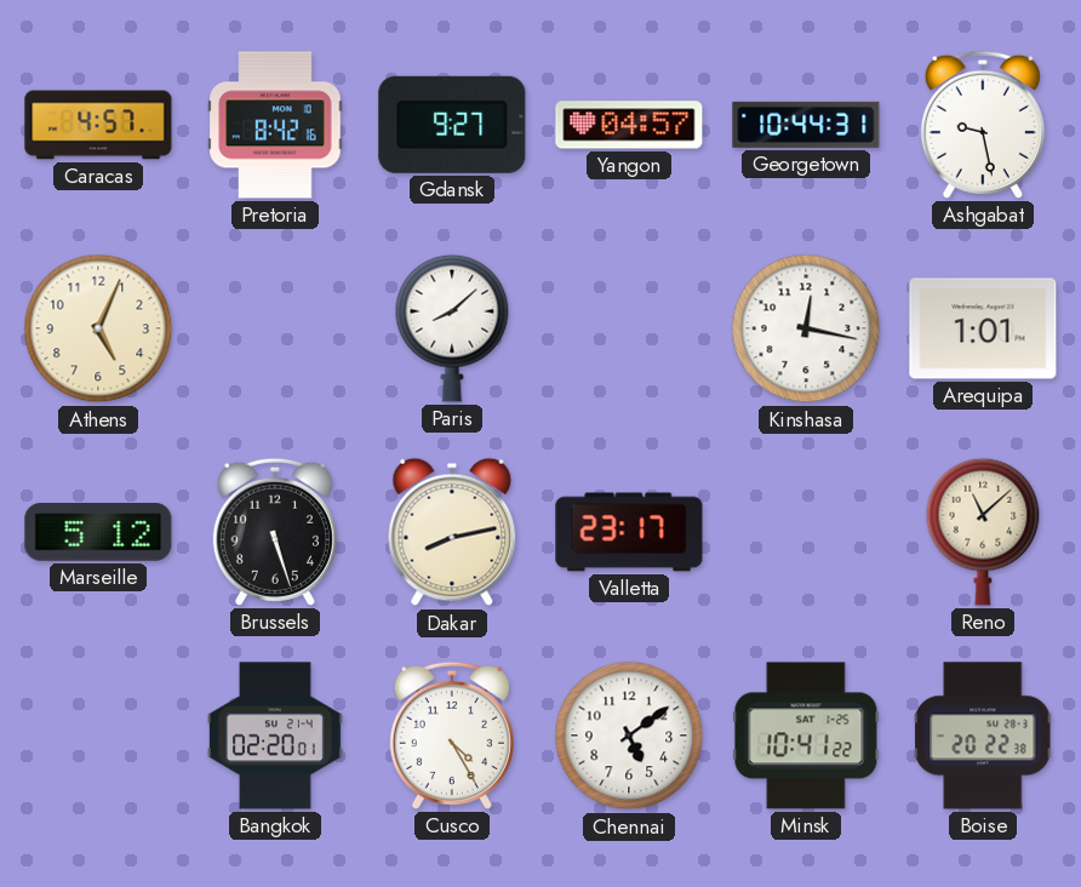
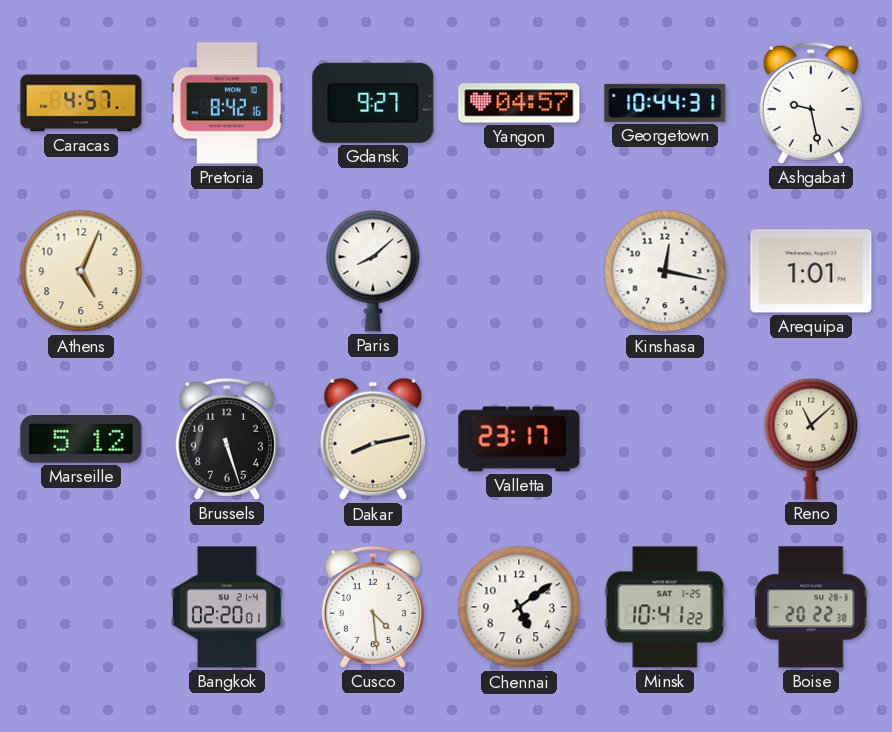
Cusco: 4:25 -> 4:29
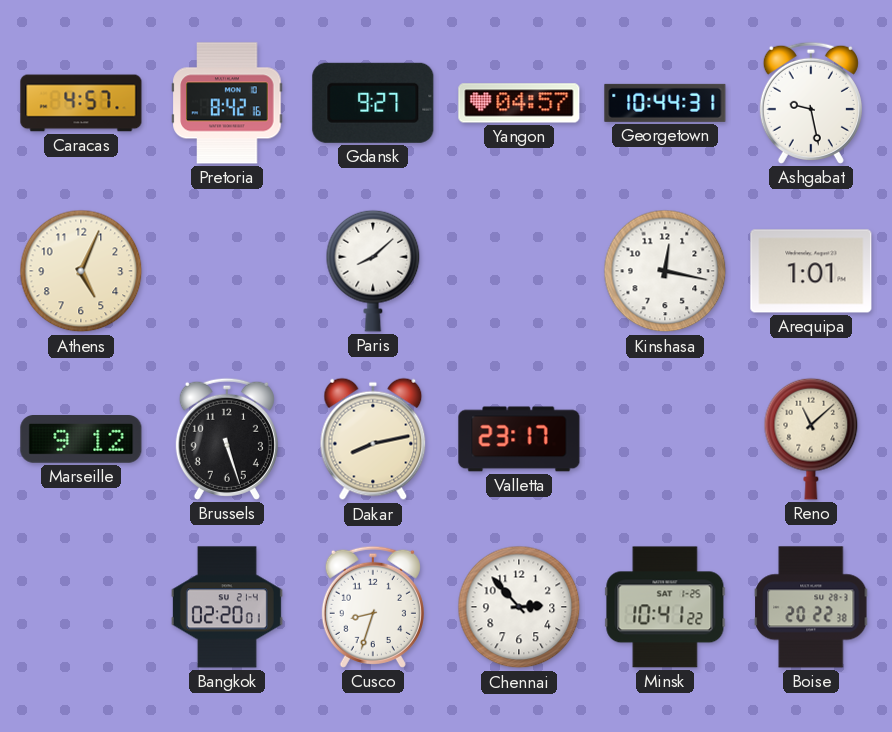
Marseille: 5:12 -> 9:12
Cusco: 4:29 -> 8:33
Chennai: 5:09 -> 2:53
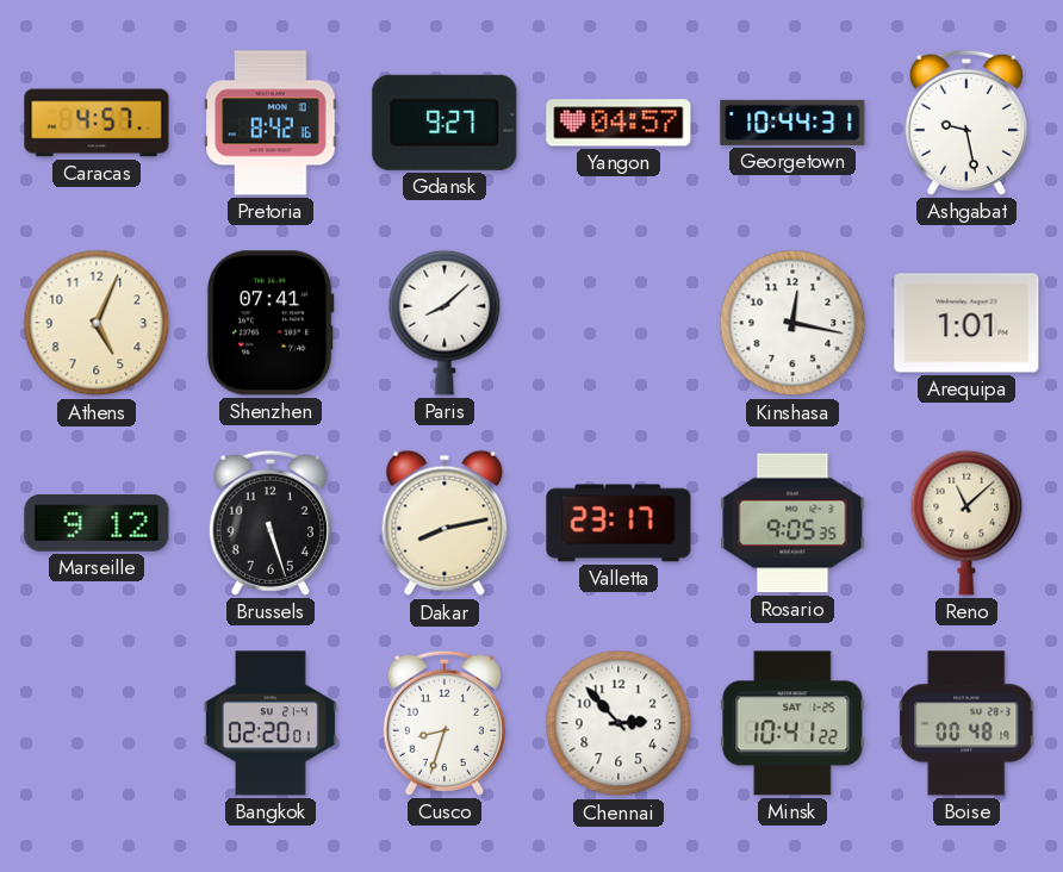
Shenzhen: none -> 07:41
Rosario: none -> 9:05
Boise: 20:22 -> 00:48
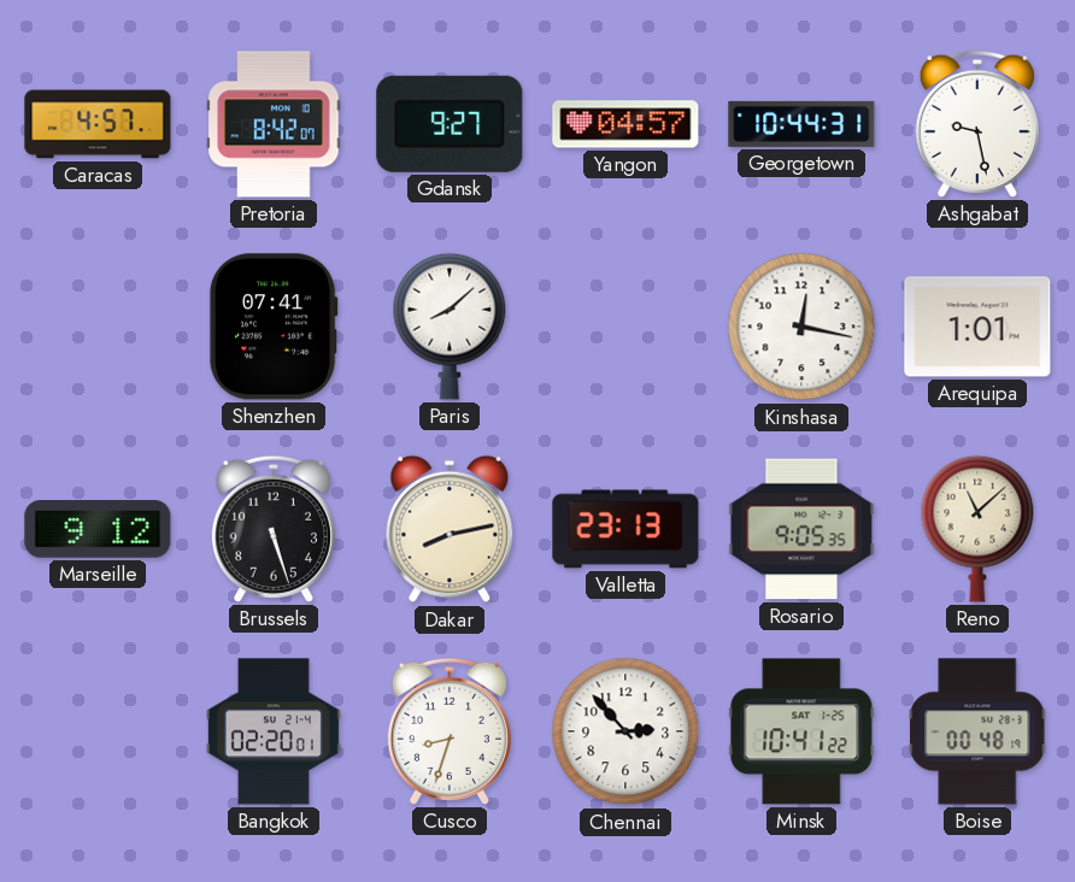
Pretoria: 8:42:16 -> 8:42:07
Athens: 5:04 -> none
Valletta: 23:17 -> 23:13
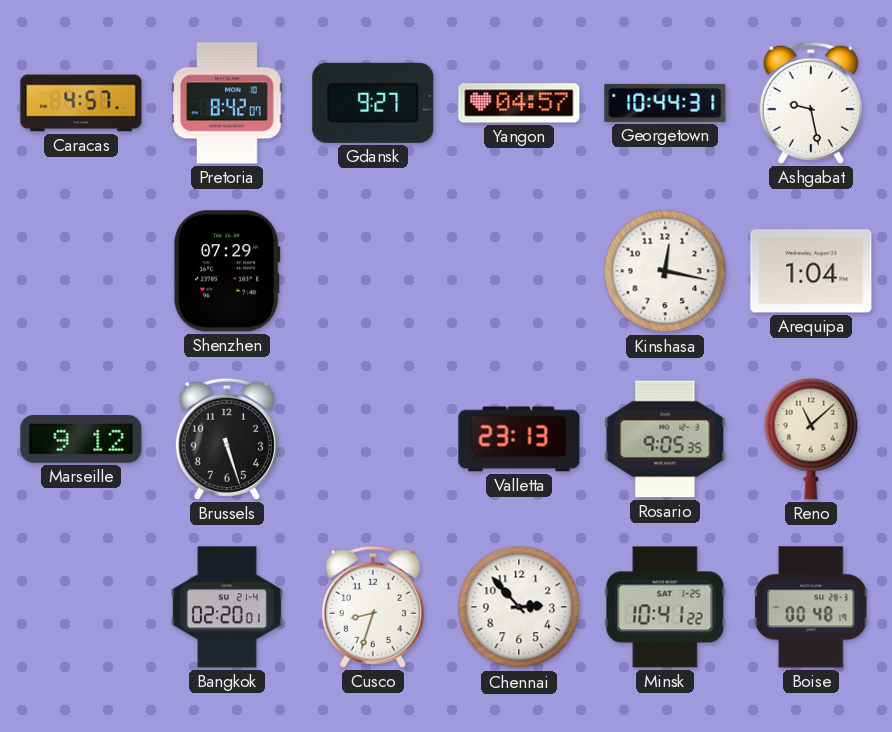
Shenzhen: 07:41 -> 07:29
Paris: 8:08 -> none
Arequipa: 1:01 -> 1:04
Dakar: 8:13 -> none
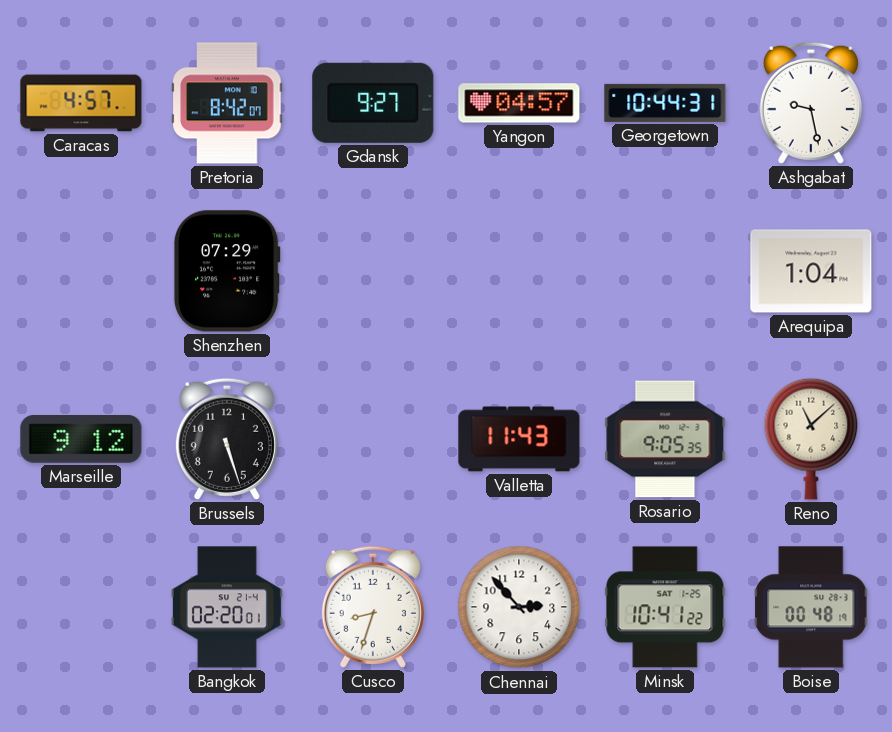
Kinshasa: 12:17 -> none
Valletta: 23:13 -> 11:43
